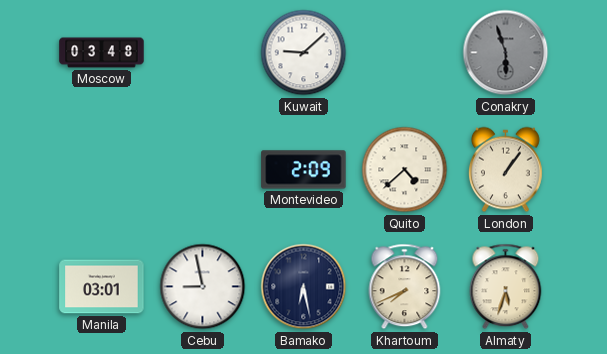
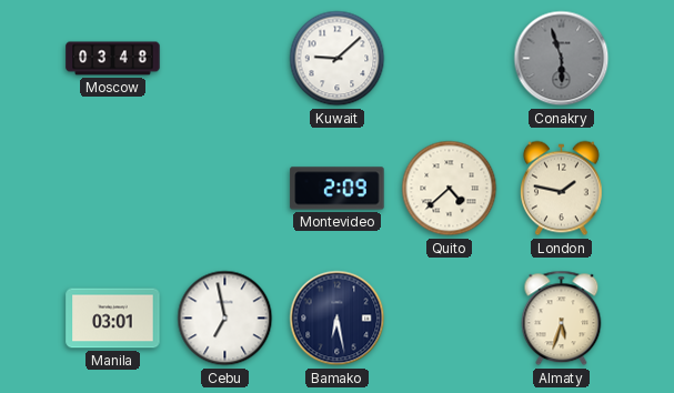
London: 1:06 -> 1:47
Cebu: 8:58 -> 6:58
Khartoum: 7:41 -> none
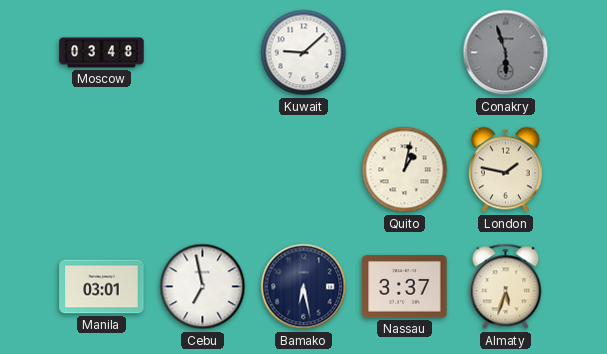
Montevideo: 2:09 -> none
Quito: 4:38 -> 1:02
Nassau: none -> 3:37
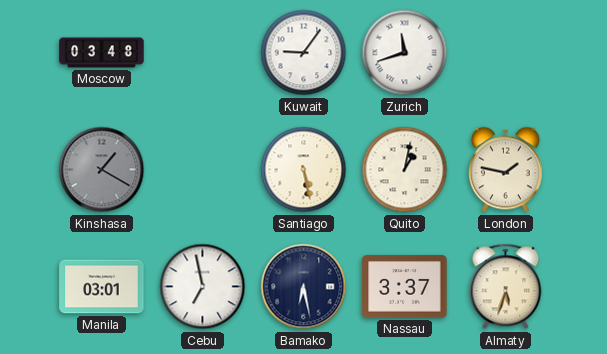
Kuwait: 9:08 -> 9:06
Zurich: none -> 11:42
Conakry: 5:57 -> none
Kinshasa: none -> 1:20
Santiago: none -> 5:28
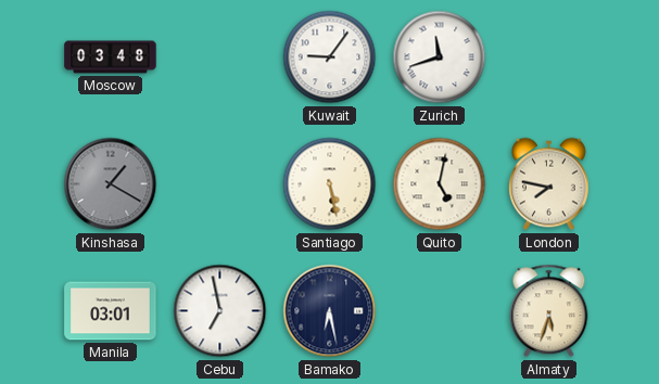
Quito: 1:02 -> 5:02
London: 1:47 -> 7:47
Nassau: 3:37 -> none
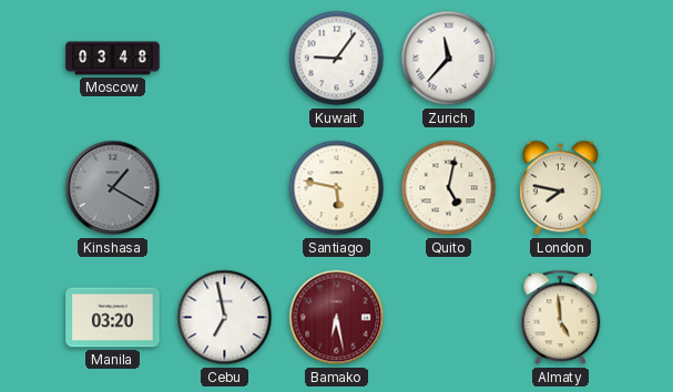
Zurich: 11:42 -> 11:37
Santiago: 5:28 -> 5:47
Manila: 03:01 -> 03:20
Bamako dial: navy -> burgundy
Almaty: 5:33 -> 4:59
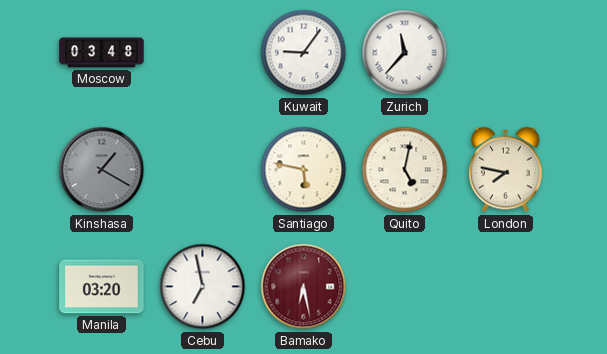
Almaty: 4:59 -> none
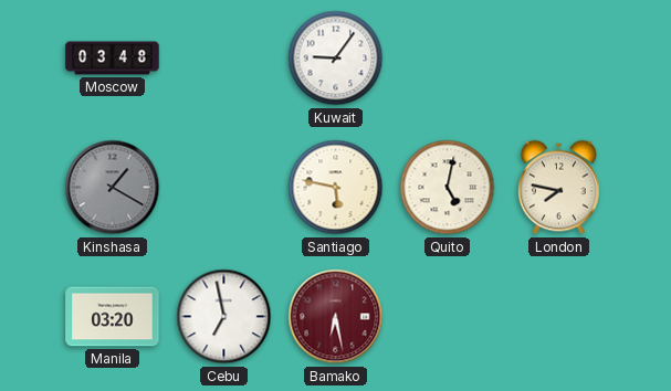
Zurich: 11:37 -> none
